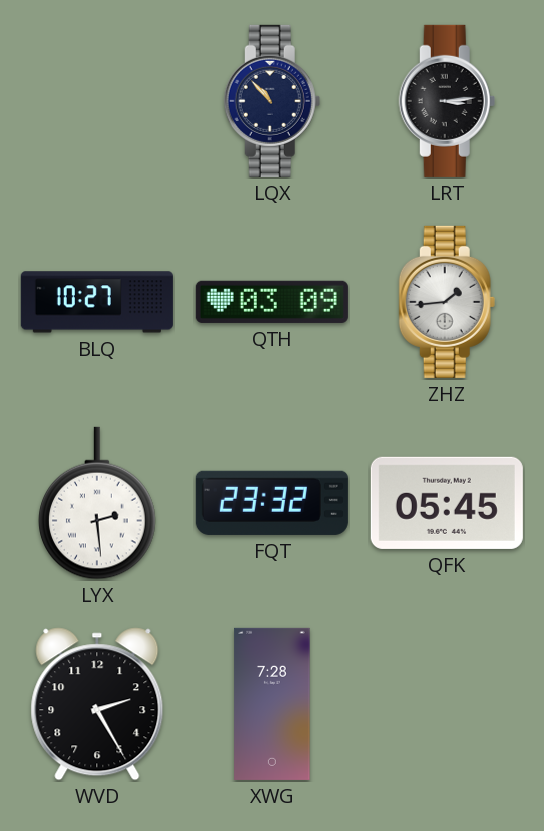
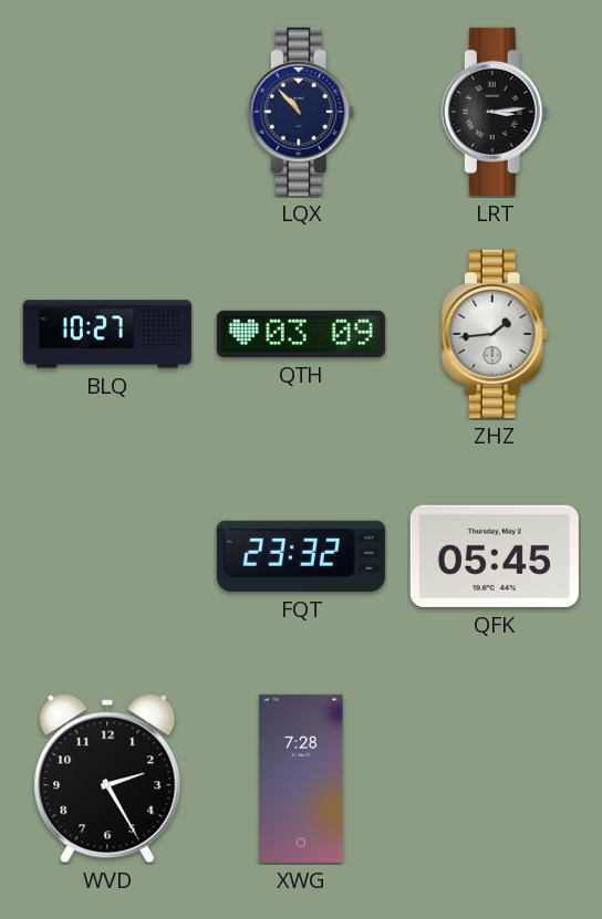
LYX: 2:29 -> none
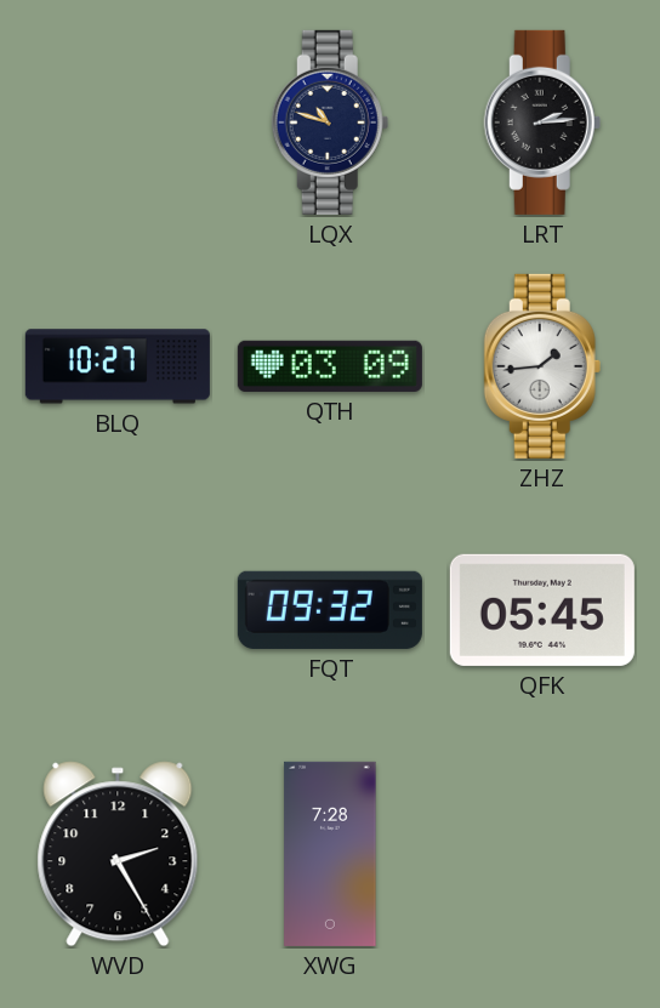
LQX: 10:53 -> 10:48
LRT: 3:14 -> 2:14
FQT: 23:32 -> 09:32
